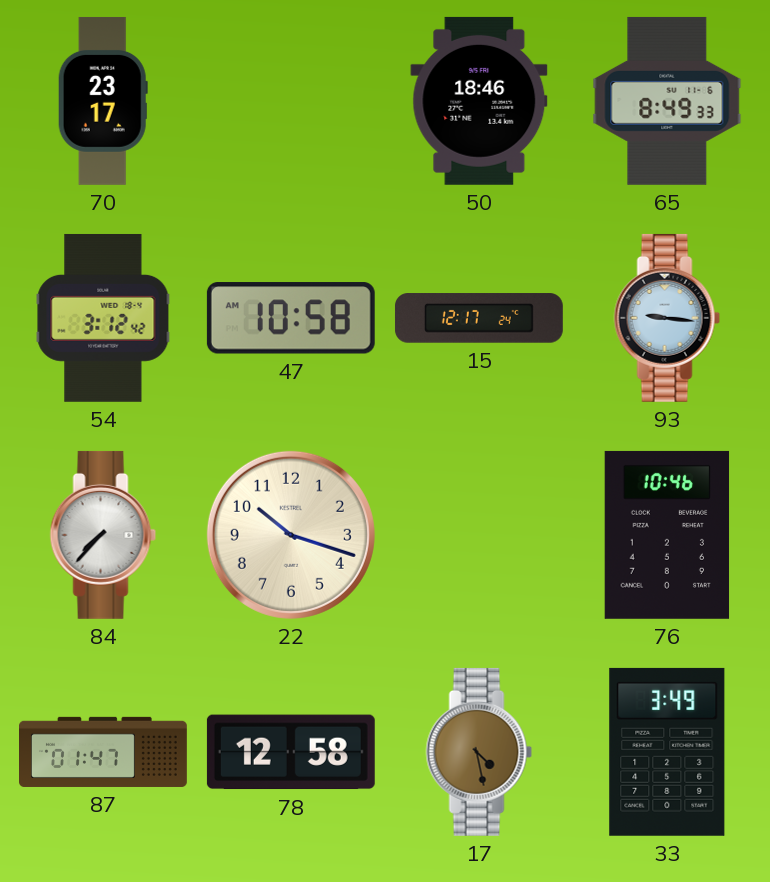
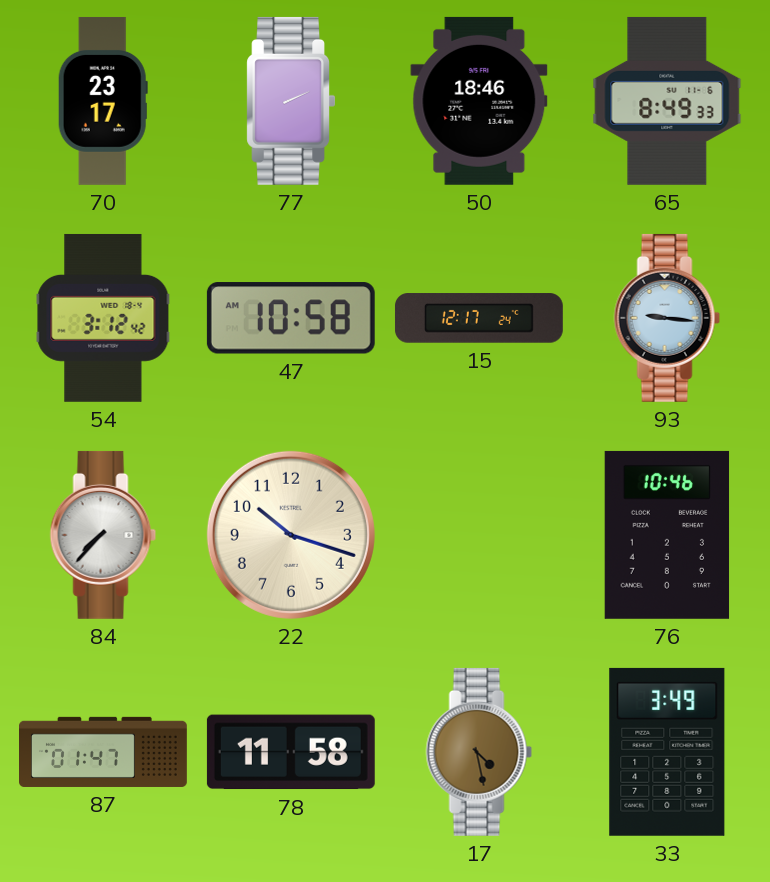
77: none -> 2:11
78: 12:58 -> 11:58
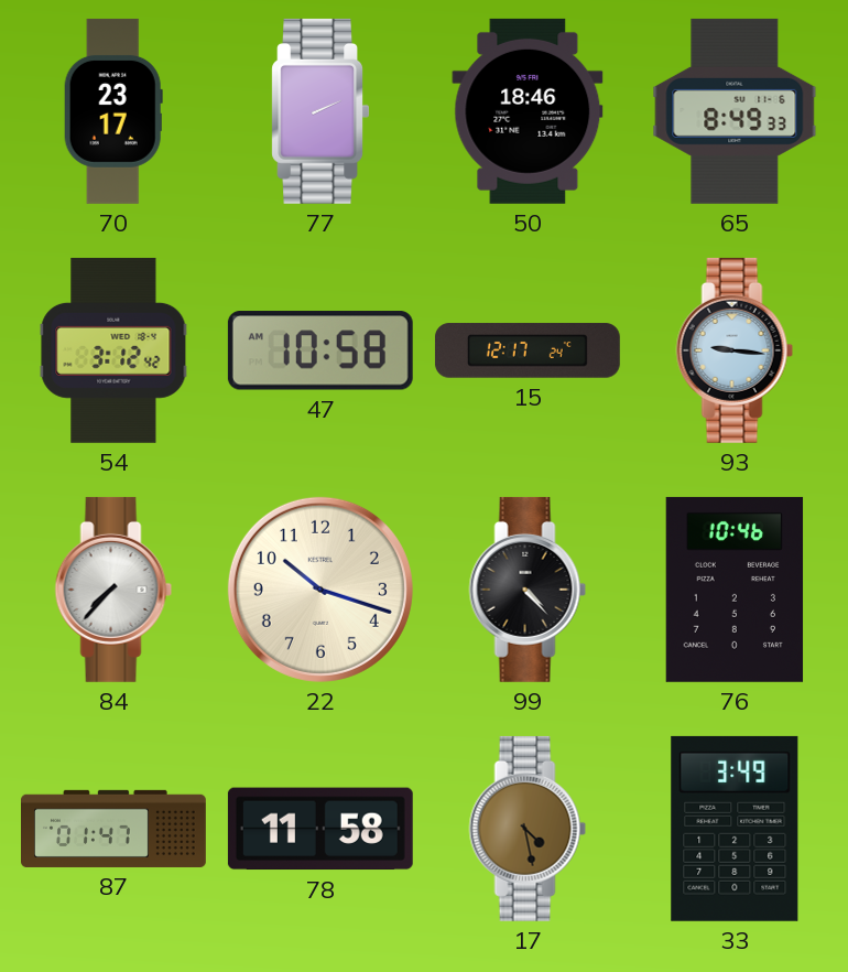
99: none -> 4:23
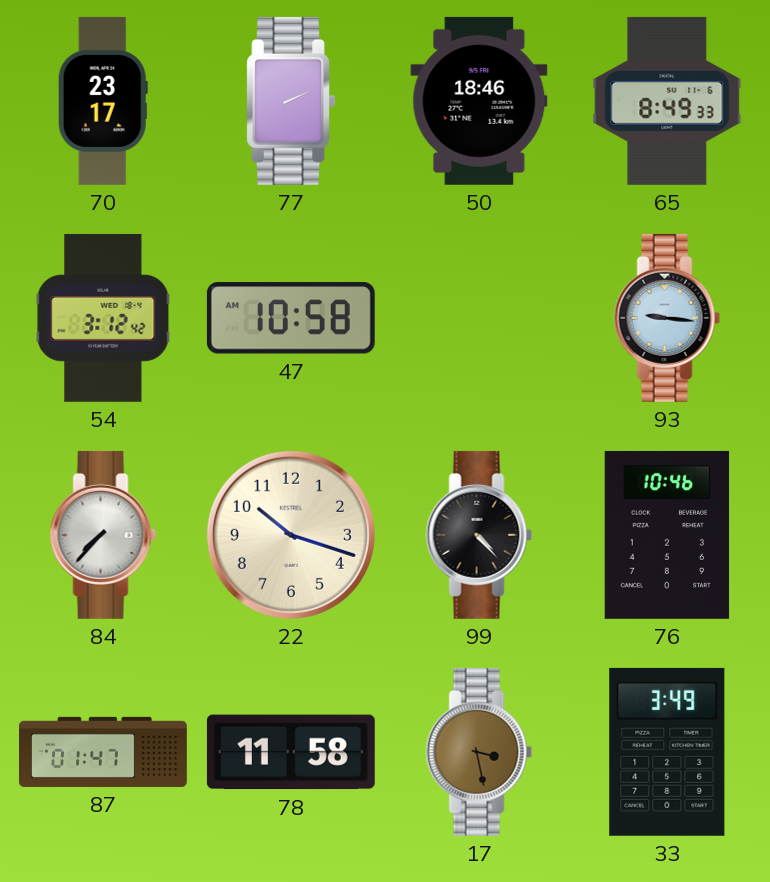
15: 12:17 -> none
17: 4:28 -> 3:28
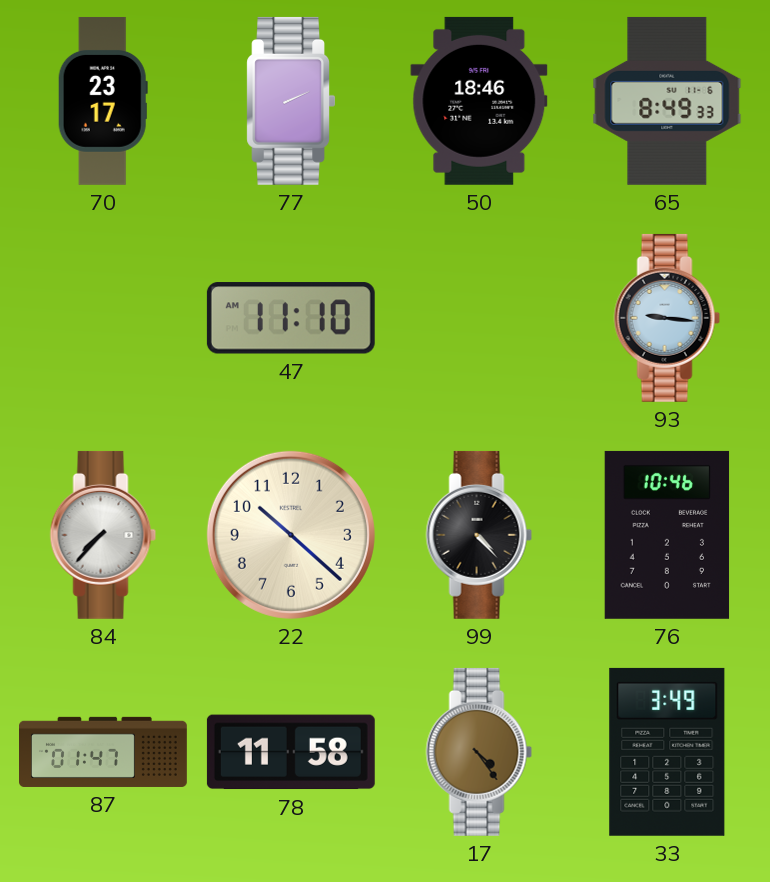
54: 3:12 -> none
47: 10:58 -> 11:10
22: 10:18 -> 10:22
17: 3:28 -> 4:24
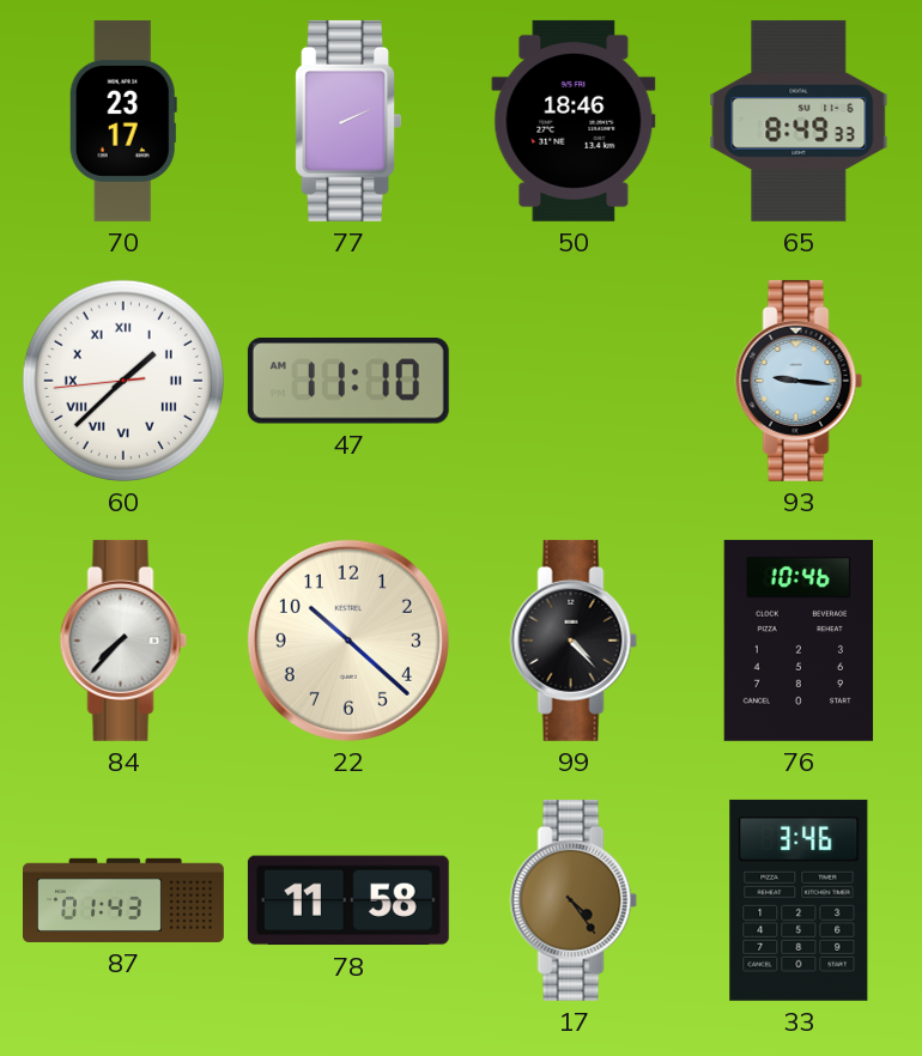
60: none -> 1:37
87: 01:47 -> 01:43
33: 3:49 -> 3:46
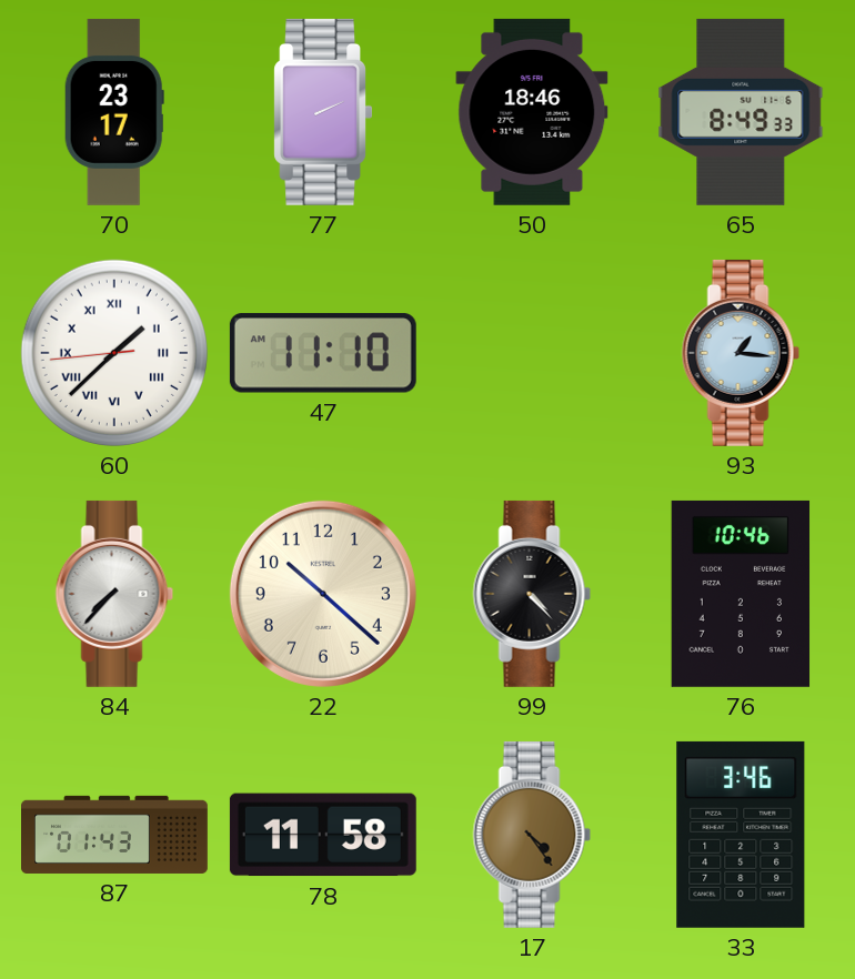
93: 9:16 -> 1:16
